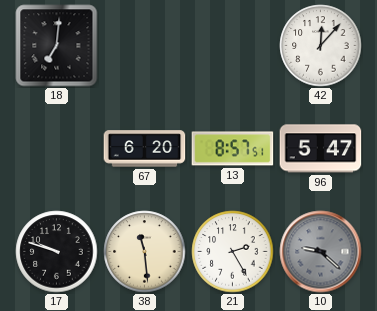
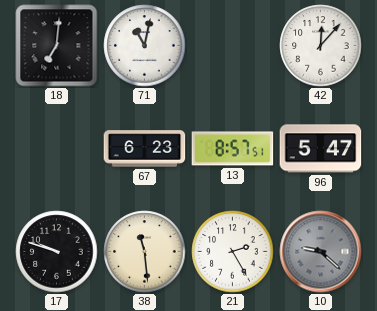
71: none -> 11:02
67: 6:20 -> 6:23
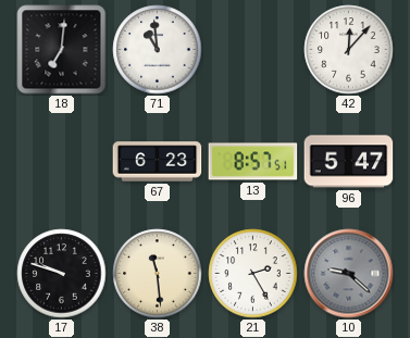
71: 11:02 -> 10:59
